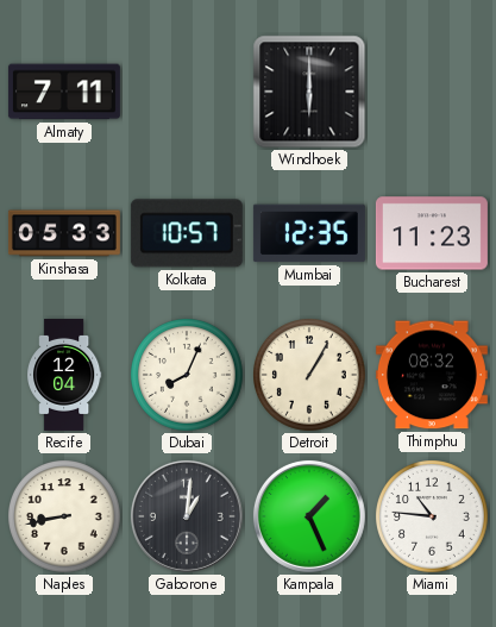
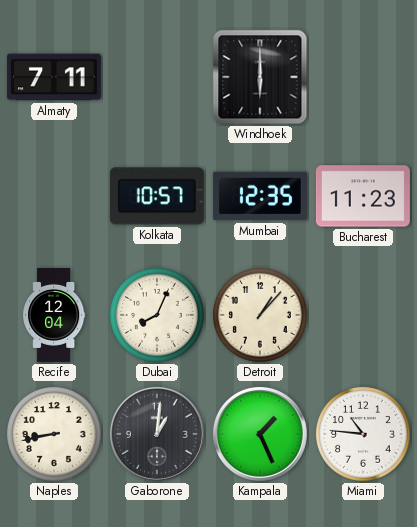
Kinshasa: 05:33 -> none
Detroit: 1:05 -> 1:07
Thimphu: 08:32 -> none
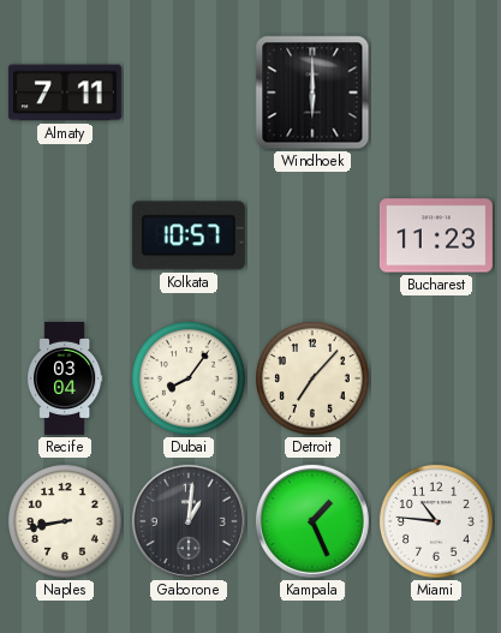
Mumbai: 12:35 -> none
Recife: 12:04 -> 03:04
Dubai: 8:04 -> 8:06
Detroit: 1:07 -> 7:07
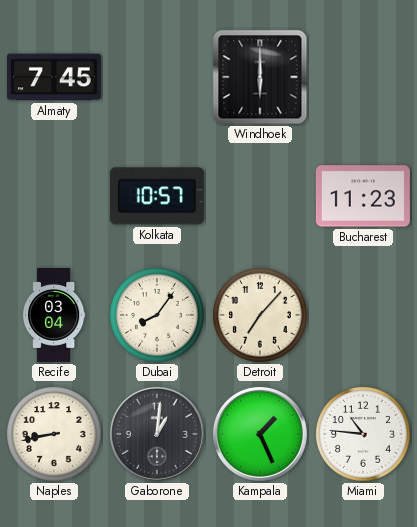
Almaty: 7:11 -> 7:45
